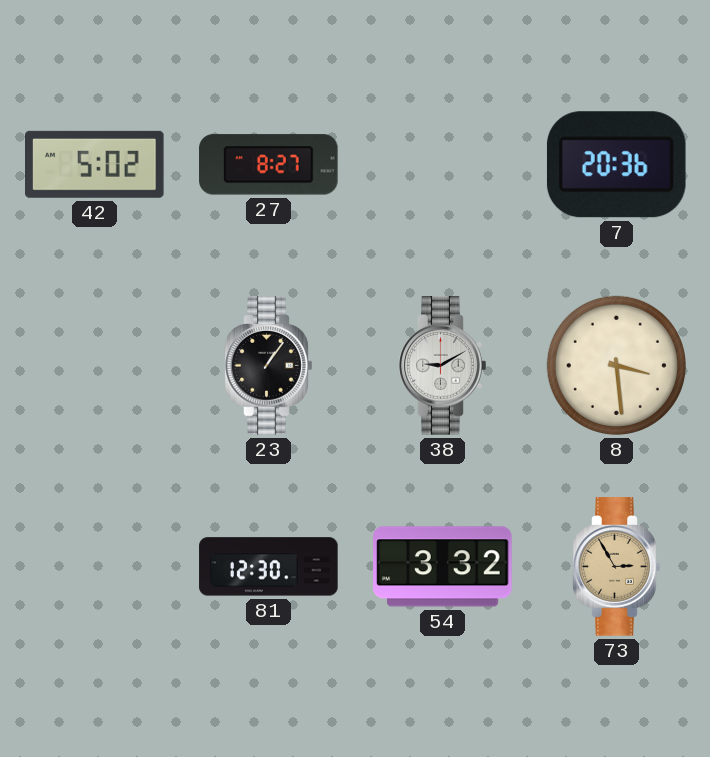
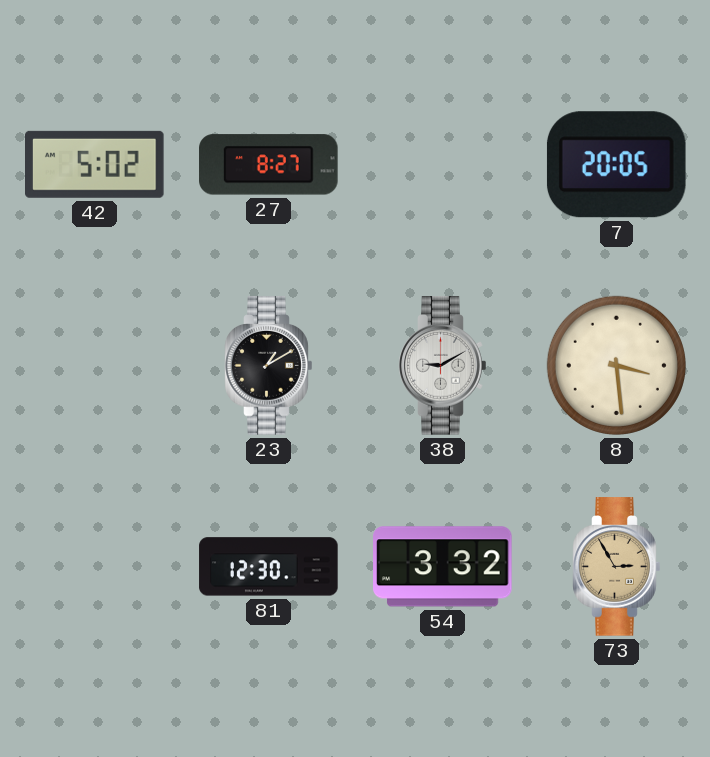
7: 20:36 -> 20:05
23: 1:06 -> 1:10
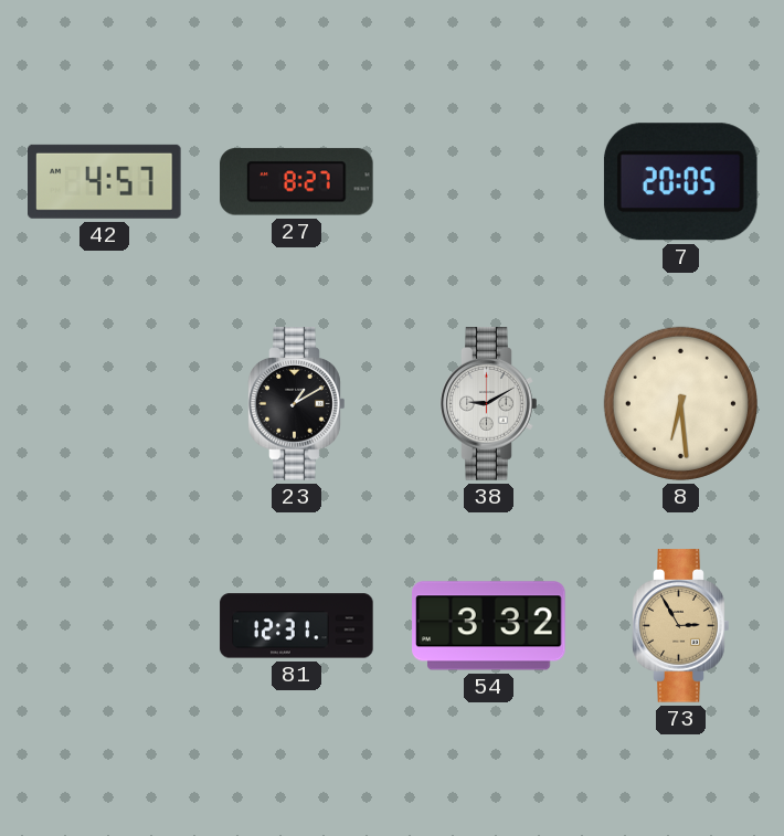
42: 5:02 -> 4:57
8: 3:29 -> 6:29
81: 12:30 -> 12:31
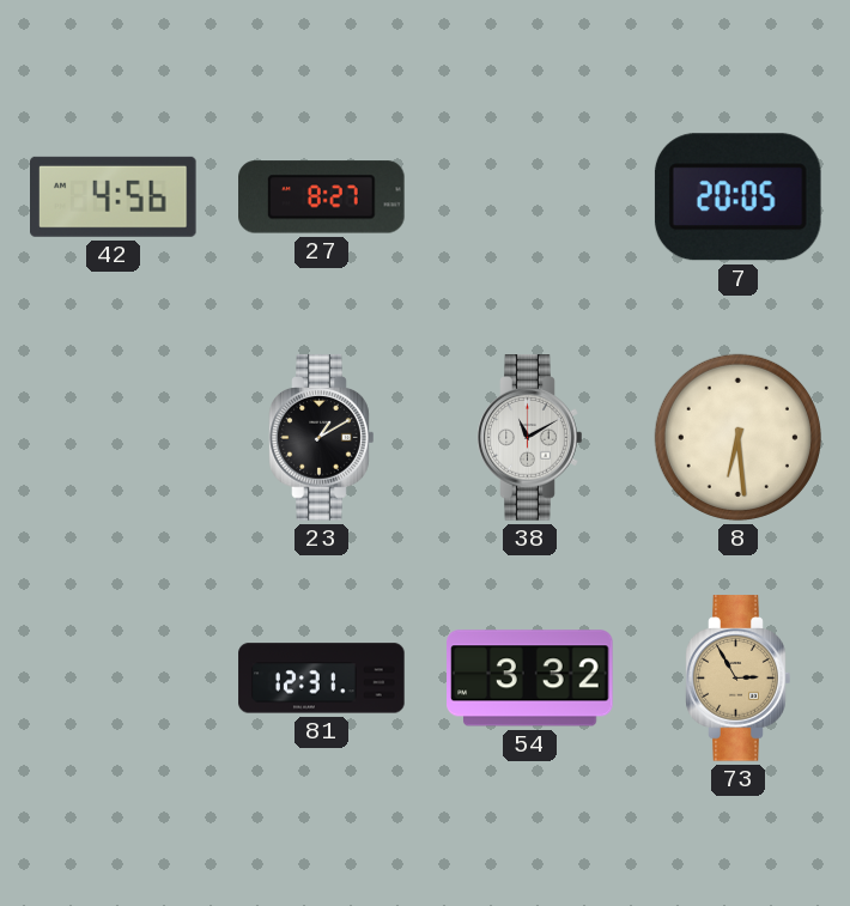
42: 4:57 -> 4:56
38: 9:10 -> 11:10
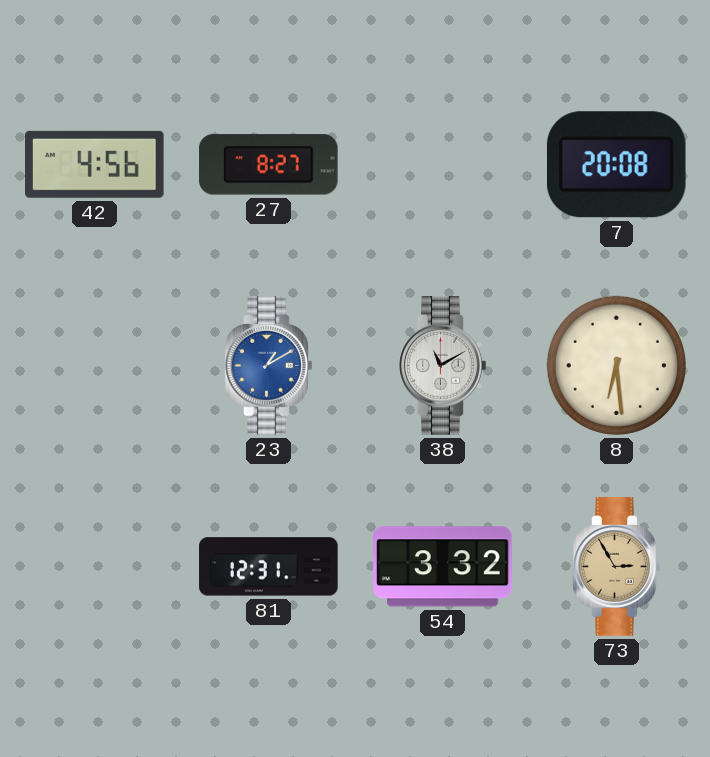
7: 20:05 -> 20:08
23 dial: black -> blue
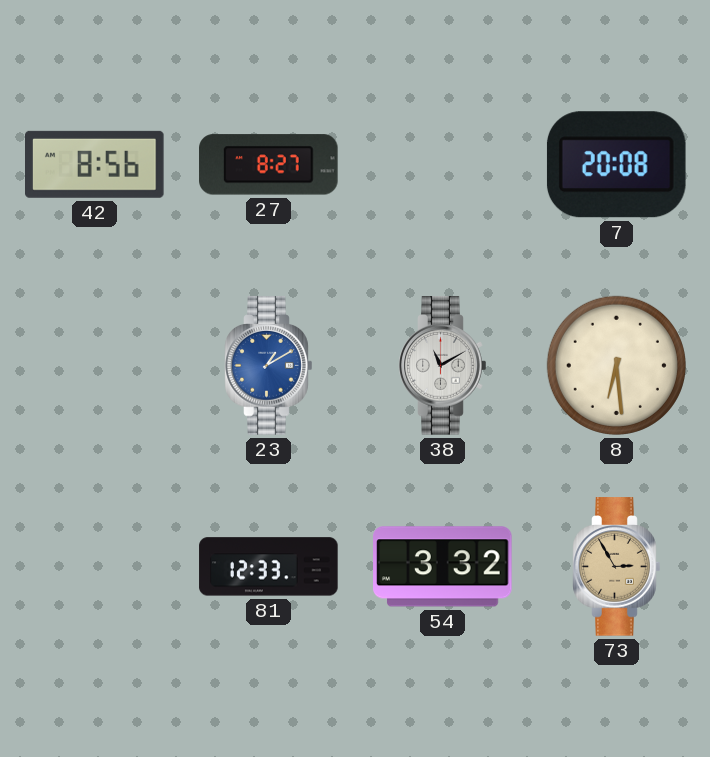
42: 4:56 -> 8:56
81: 12:31 -> 12:33
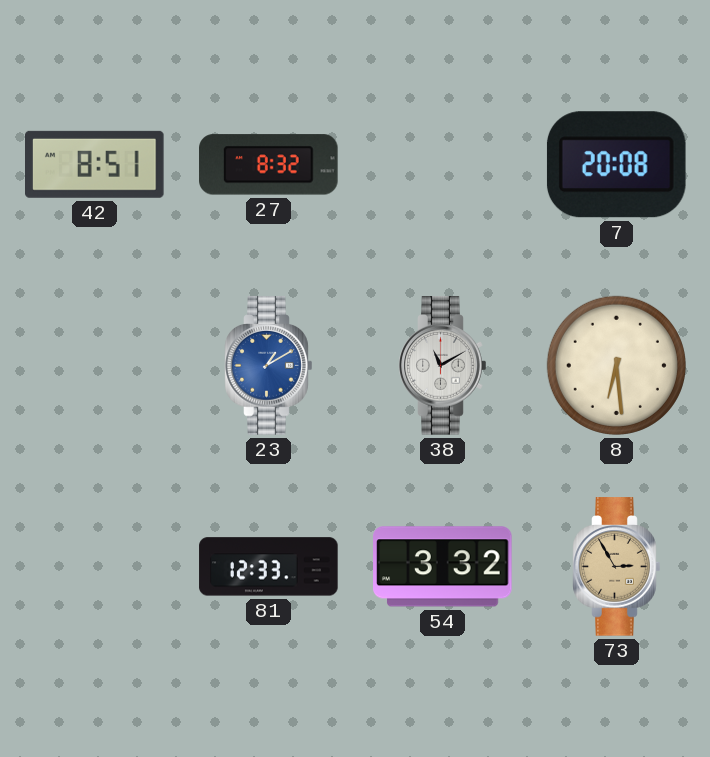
42: 8:56 -> 8:51
27: 8:27 -> 8:32
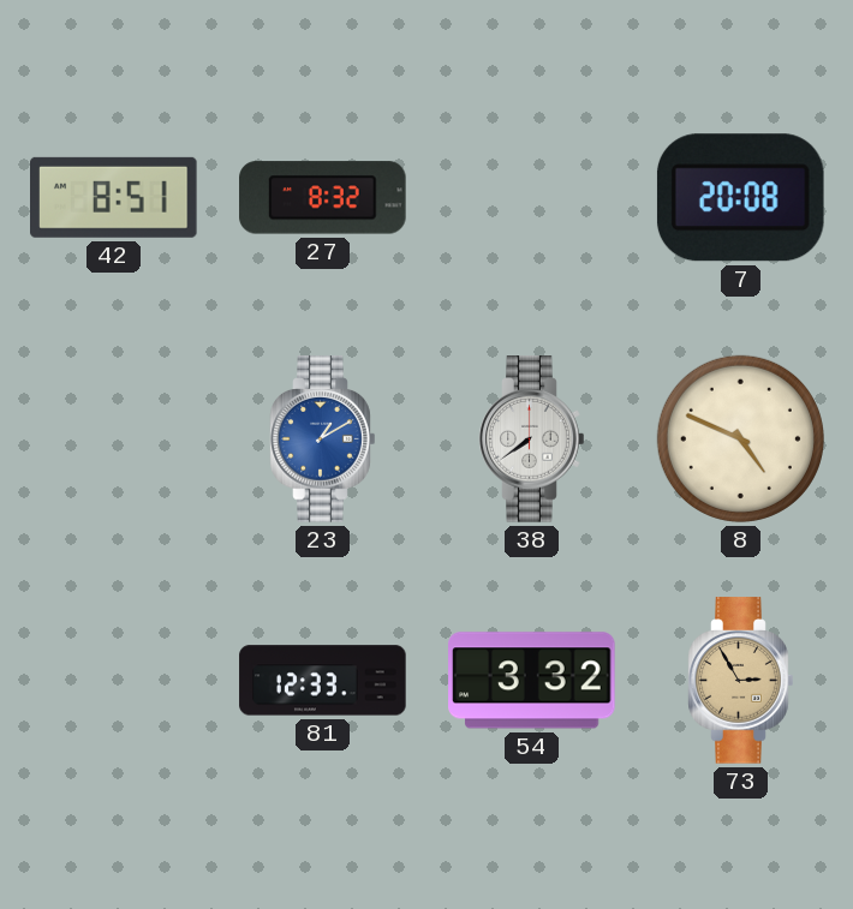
38: 11:10 -> 7:39
8: 6:29 -> 4:49
